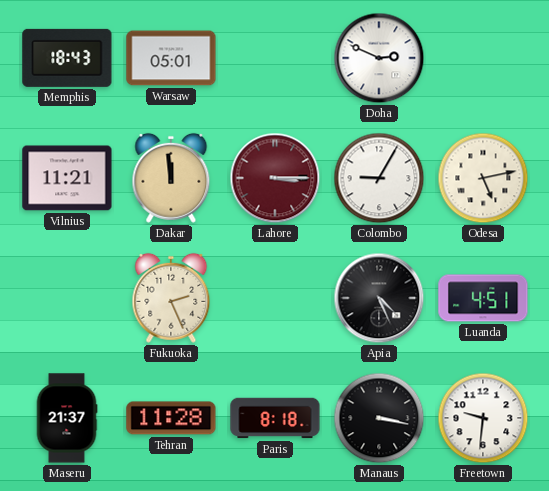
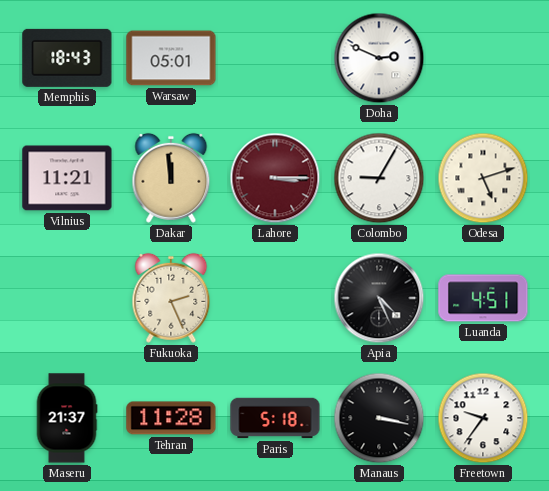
Odesa: 5:13 -> 5:12
Paris: 8:18 -> 5:18
Freetown: 9:31 -> 9:36
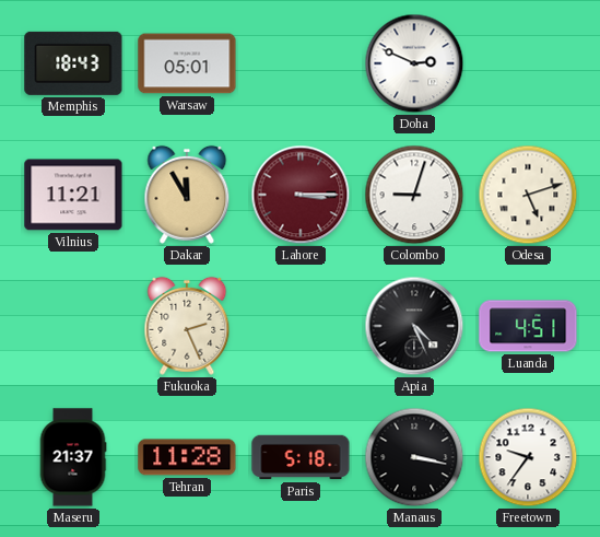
Dakar: 11:59 -> 11:55
Colombo: 9:05 -> 9:03
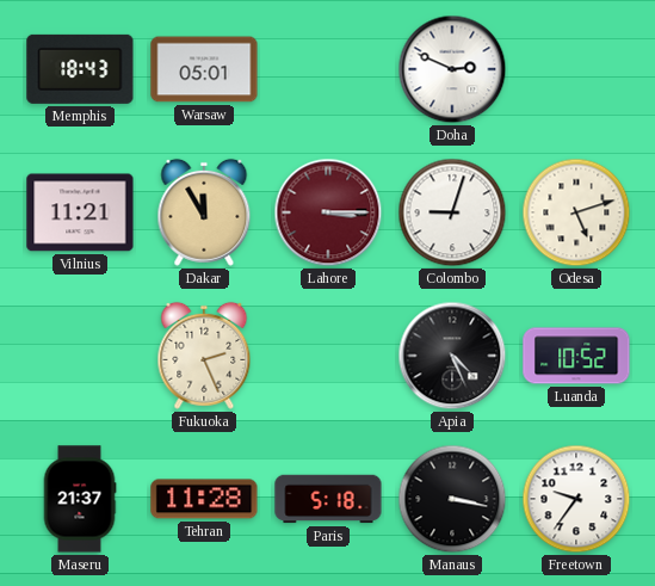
Luanda: 4:51 -> 10:52
